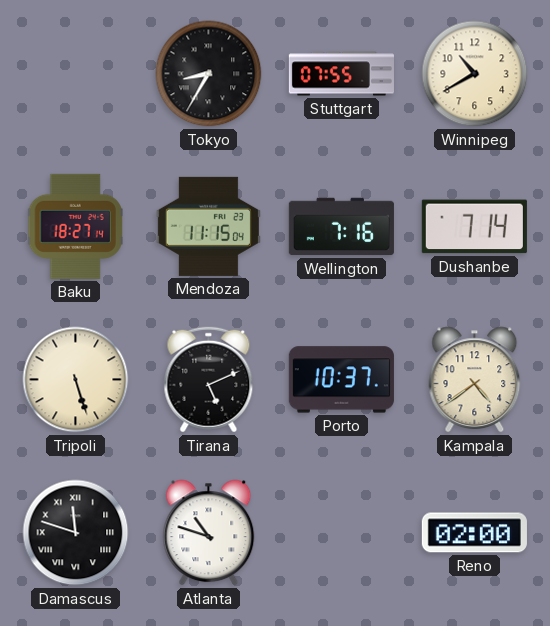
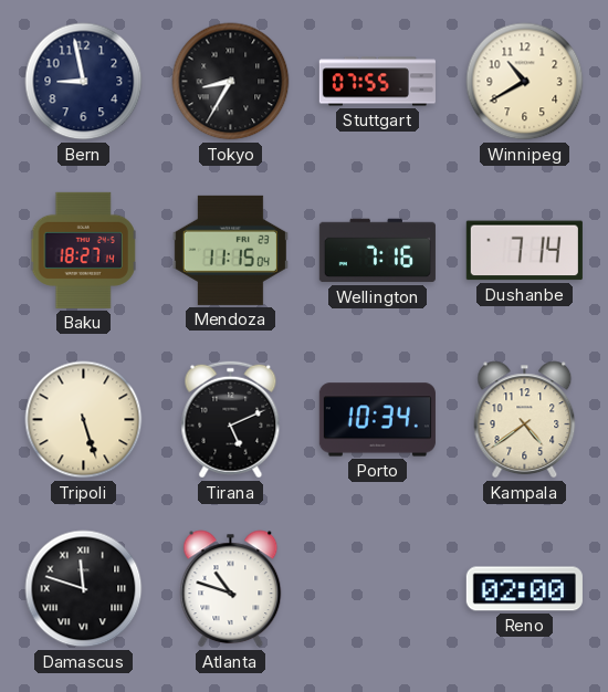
Bern: none -> 8:58
Porto: 10:37 -> 10:34
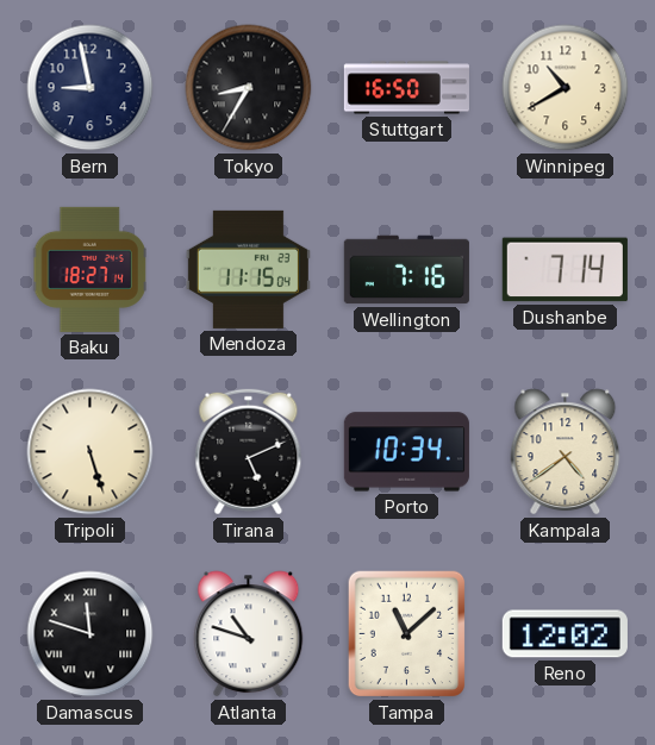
Stuttgart: 07:55 -> 16:50
Tampa: none -> 11:08
Reno: 02:00 -> 12:02
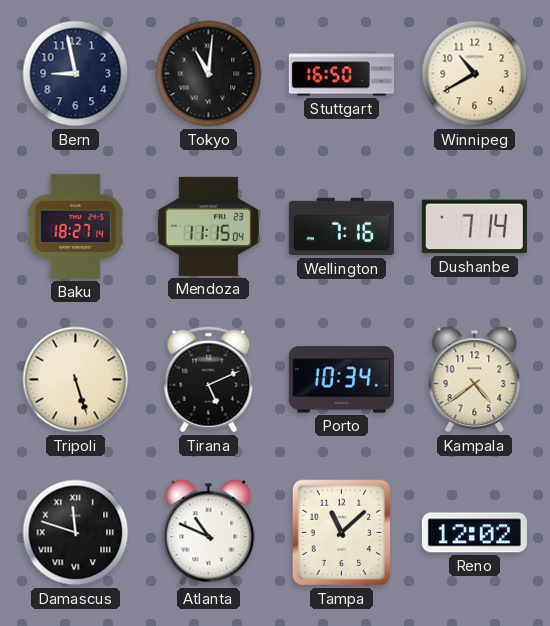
Tokyo: 8:35 -> 11:01
Atlanta: 10:48 -> 10:49
